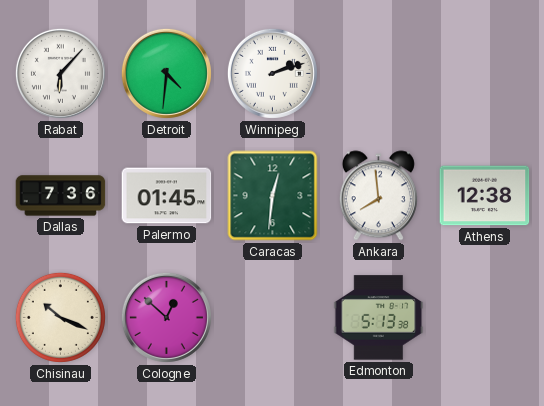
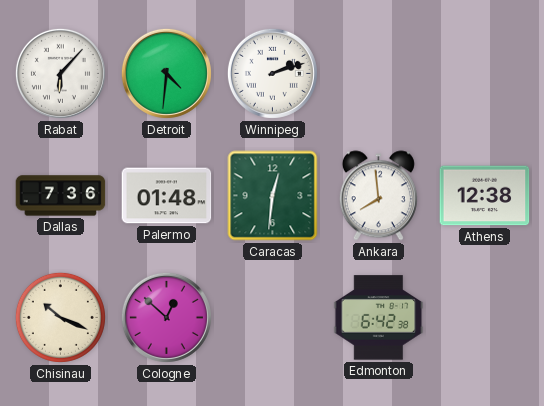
Palermo: 01:45 -> 01:48
Edmonton: 5:13 -> 6:42
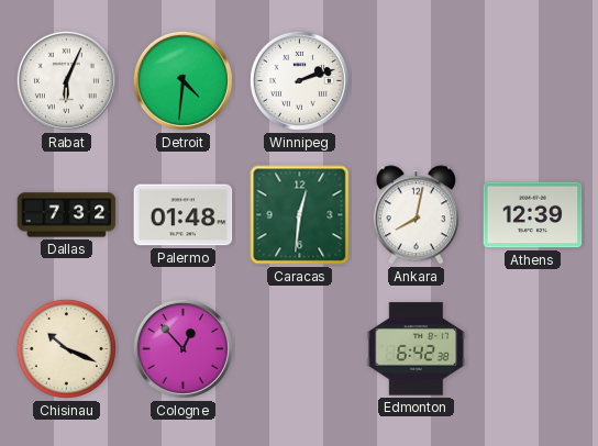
Rabat: 6:07 -> 6:04
Dallas: 7:36 -> 7:32
Ankara: 7:59 -> 8:02
Athens: 12:38 -> 12:39
Cologne: 12:52 -> 12:53
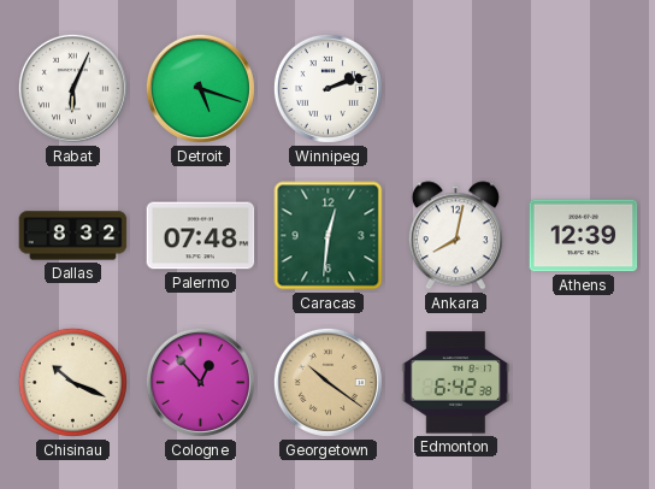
Detroit: 4:31 -> 5:18
Dallas: 7:32 -> 8:32
Palermo: 01:48 -> 07:48
Georgetown: none -> 10:21
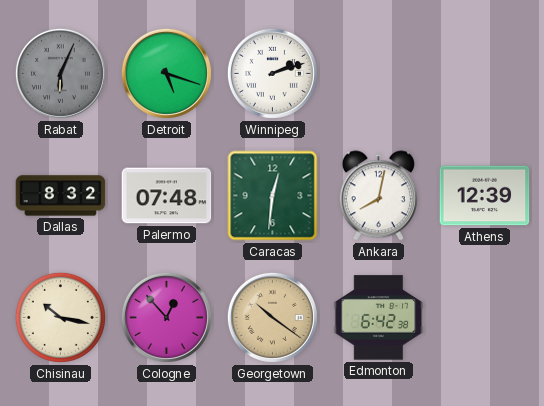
Rabat dial: white -> grey
Chisinau: 10:19 -> 10:17
